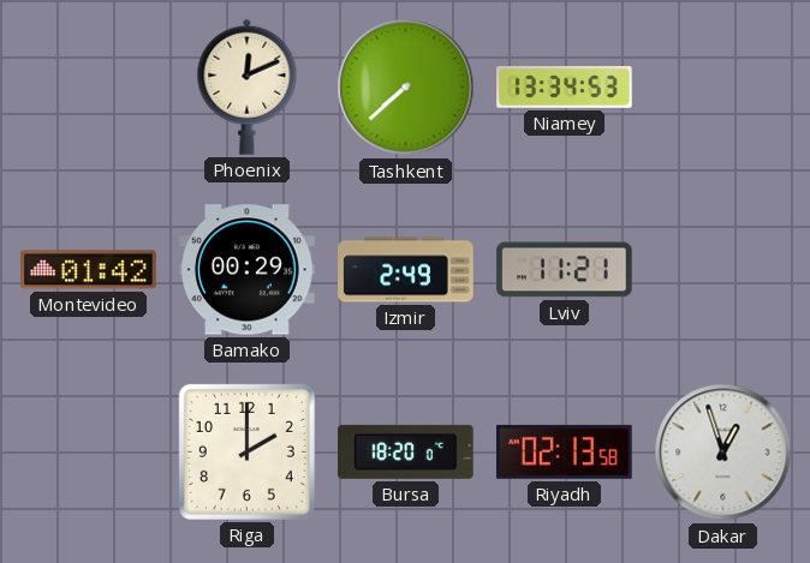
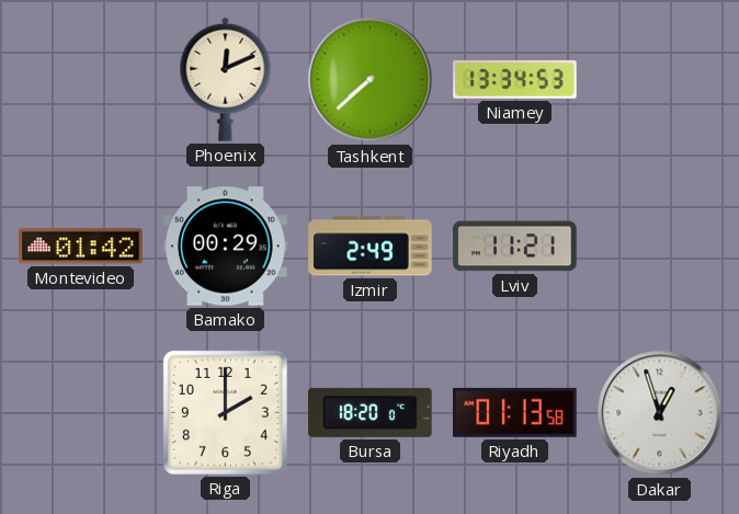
Riyadh: 02:13 -> 01:13
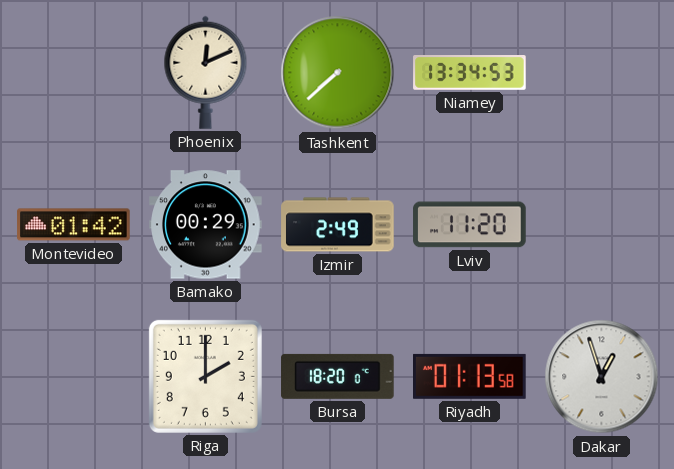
Lviv: 11:21 -> 11:20
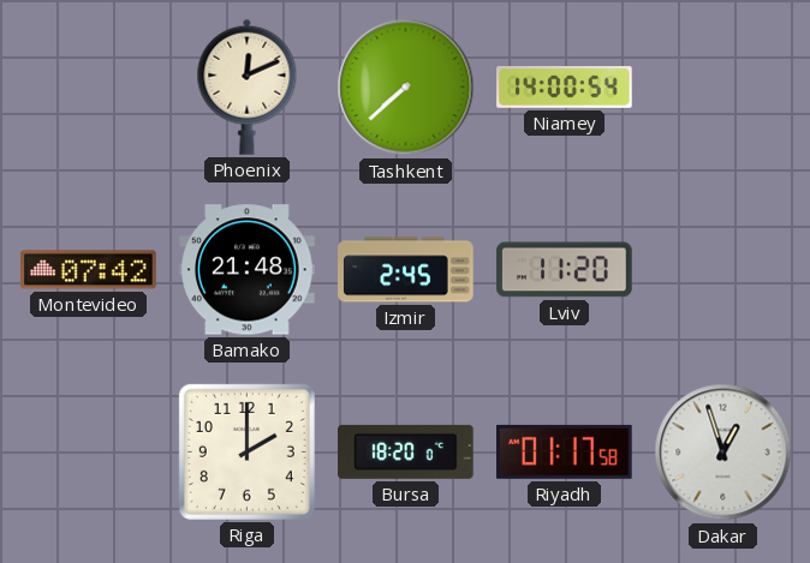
Niamey: 13:34 -> 14:00
Montevideo: 01:42 -> 07:42
Bamako: 00:29 -> 21:48
Izmir: 2:49 -> 2:45
Riyadh: 01:13 -> 01:17
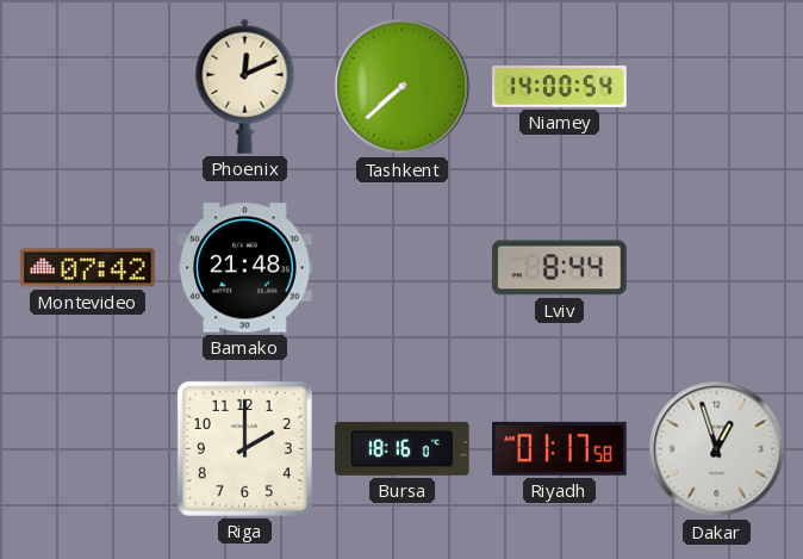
Izmir: 2:45 -> none
Lviv: 11:20 -> 8:44
Bursa: 18:20 -> 18:16
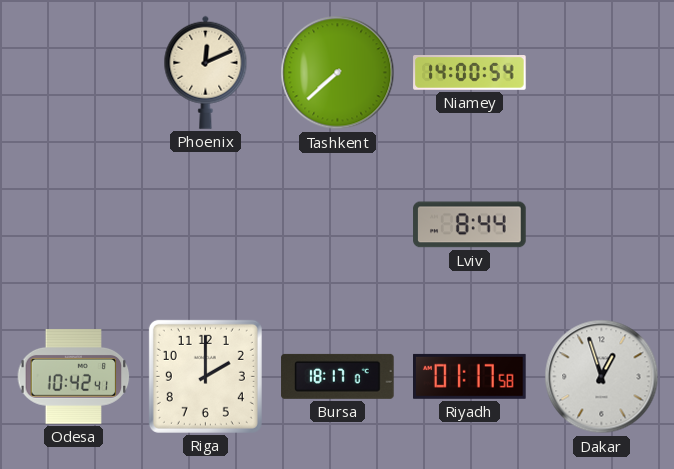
Montevideo: 07:42 -> none
Bamako: 21:48 -> none
Odesa: none -> 10:42
Bursa: 18:16 -> 18:17
